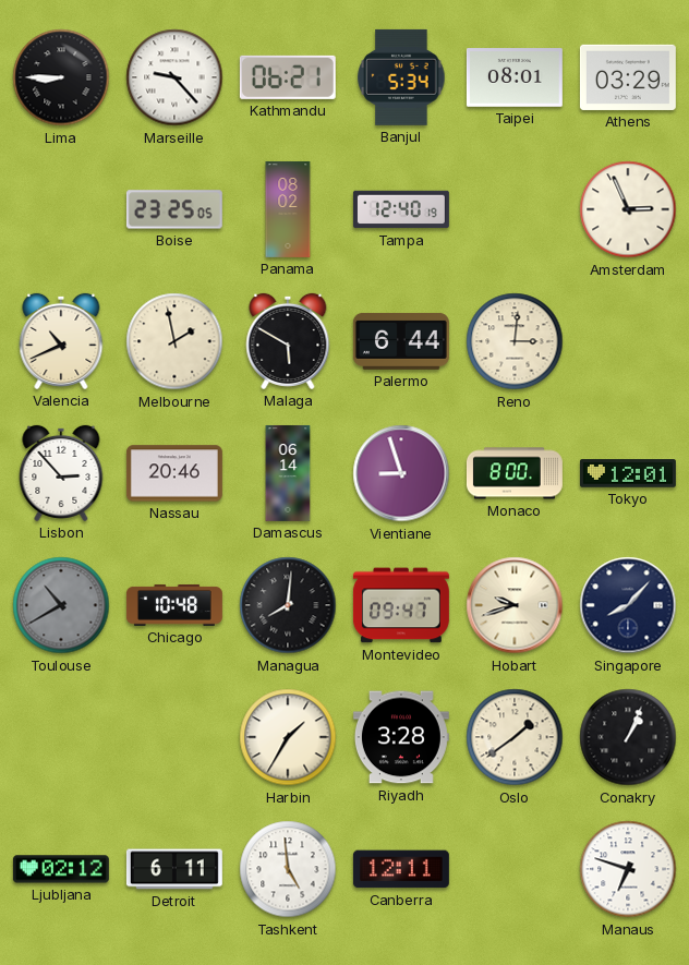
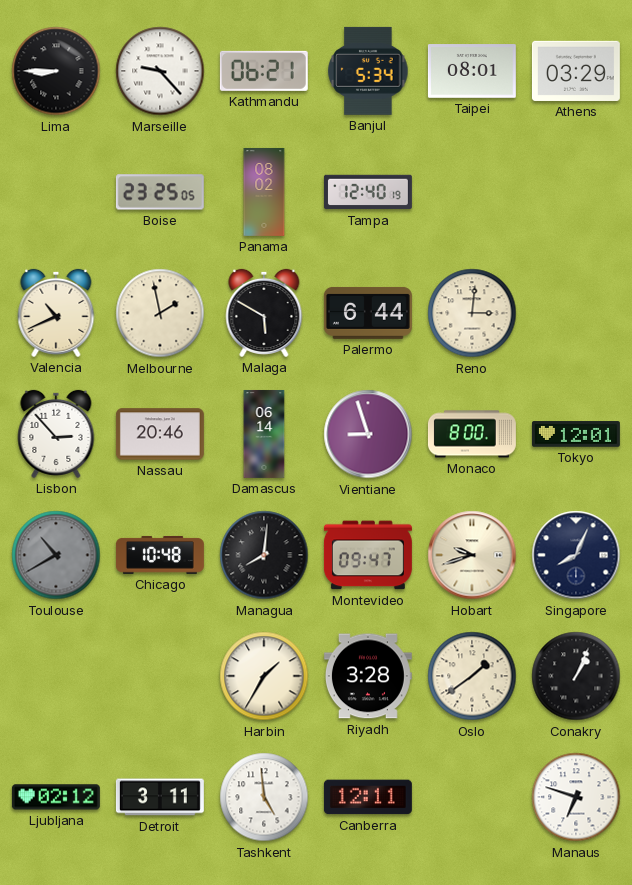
Amsterdam: 2:56 -> none
Singapore: 8:07 -> 8:04
Detroit: 6:11 -> 3:11
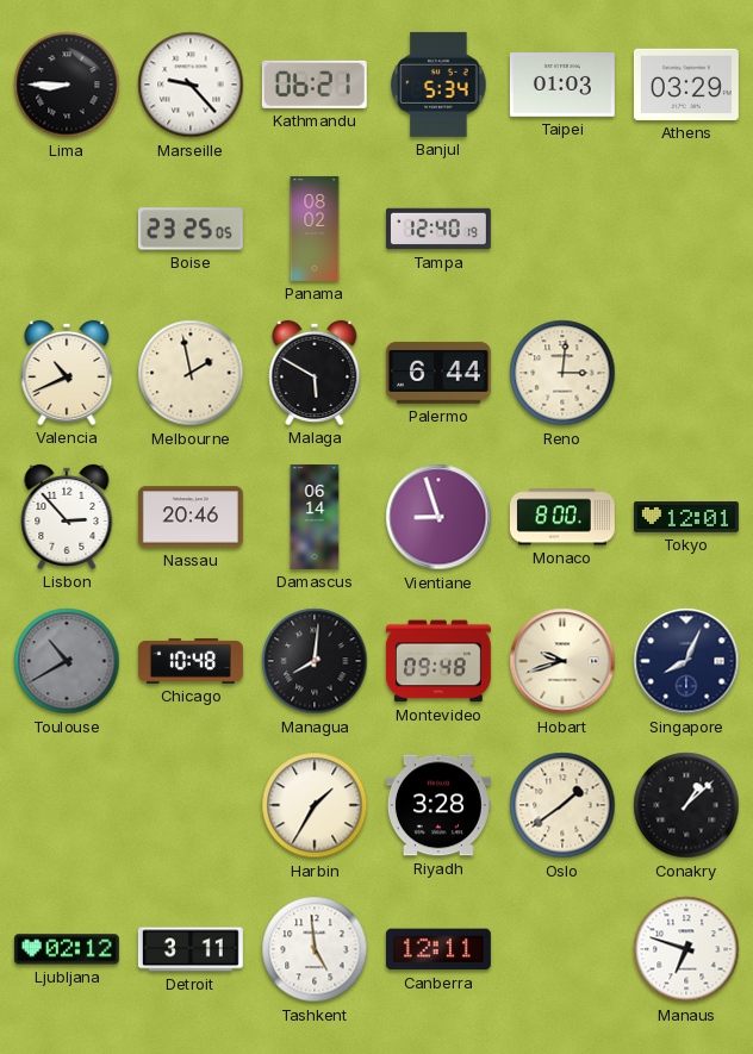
Taipei: 08:01 -> 01:03
Montevideo: 09:47 -> 09:48
Conakry: 1:04 -> 1:08
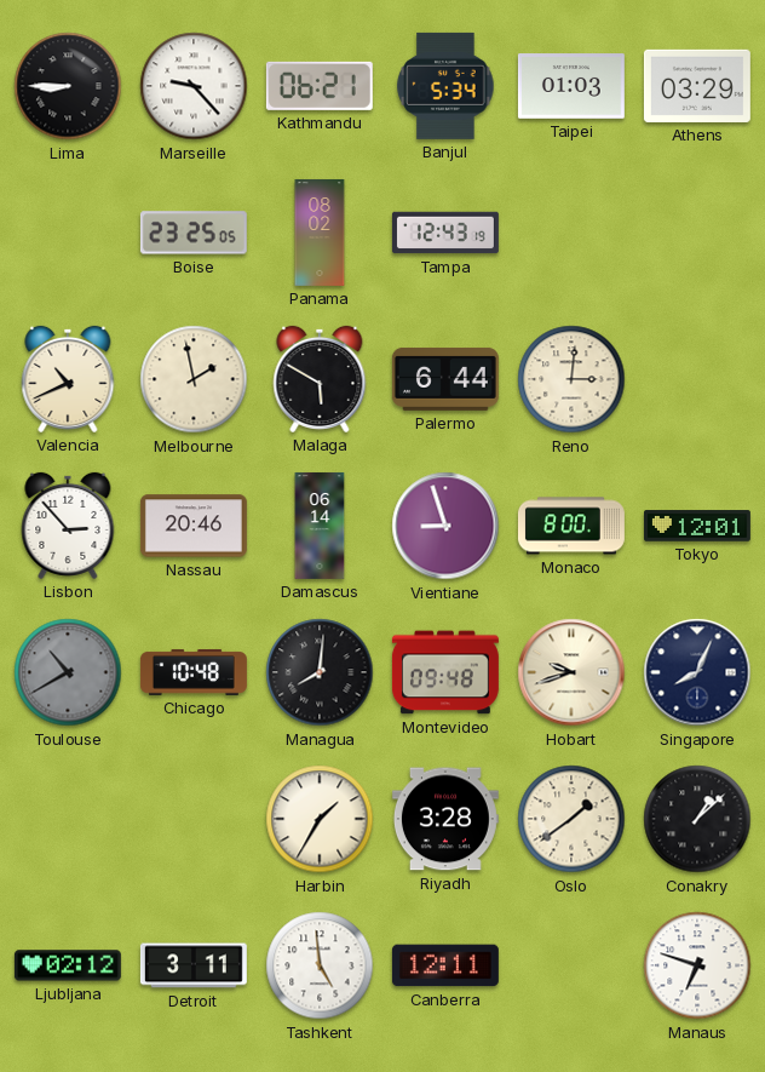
Tampa: 12:40 -> 12:43
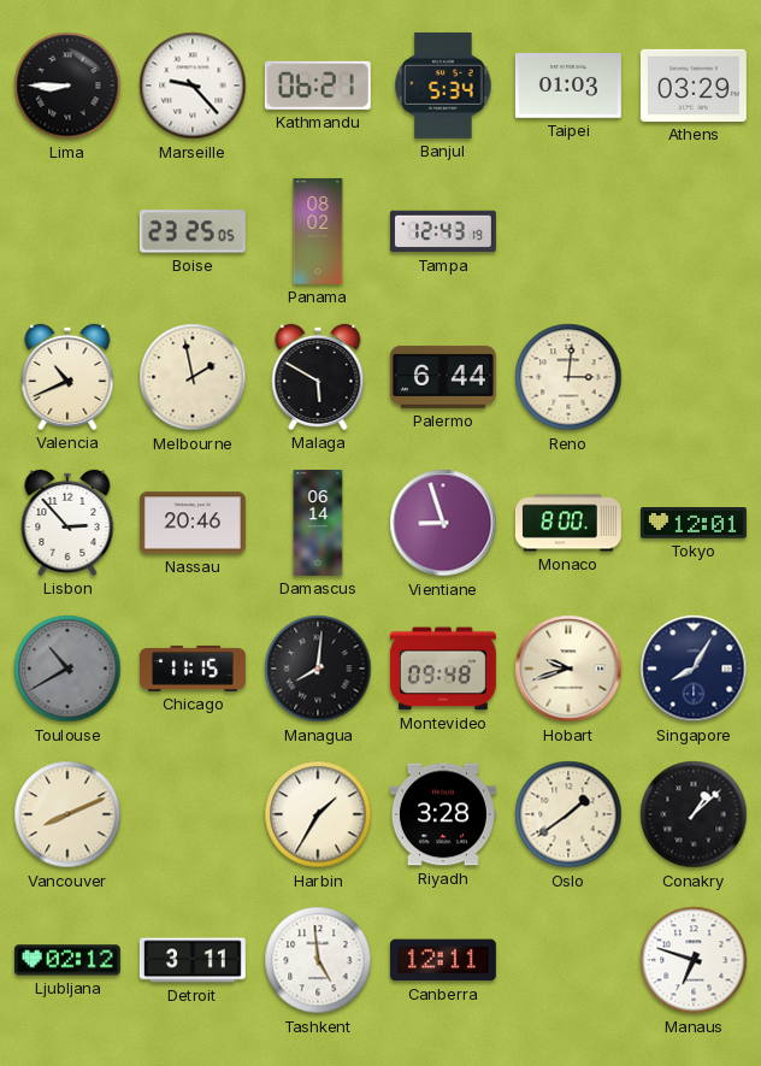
Chicago: 10:48 -> 11:15
Singapore: 8:04 -> 8:05
Vancouver: none -> 8:11
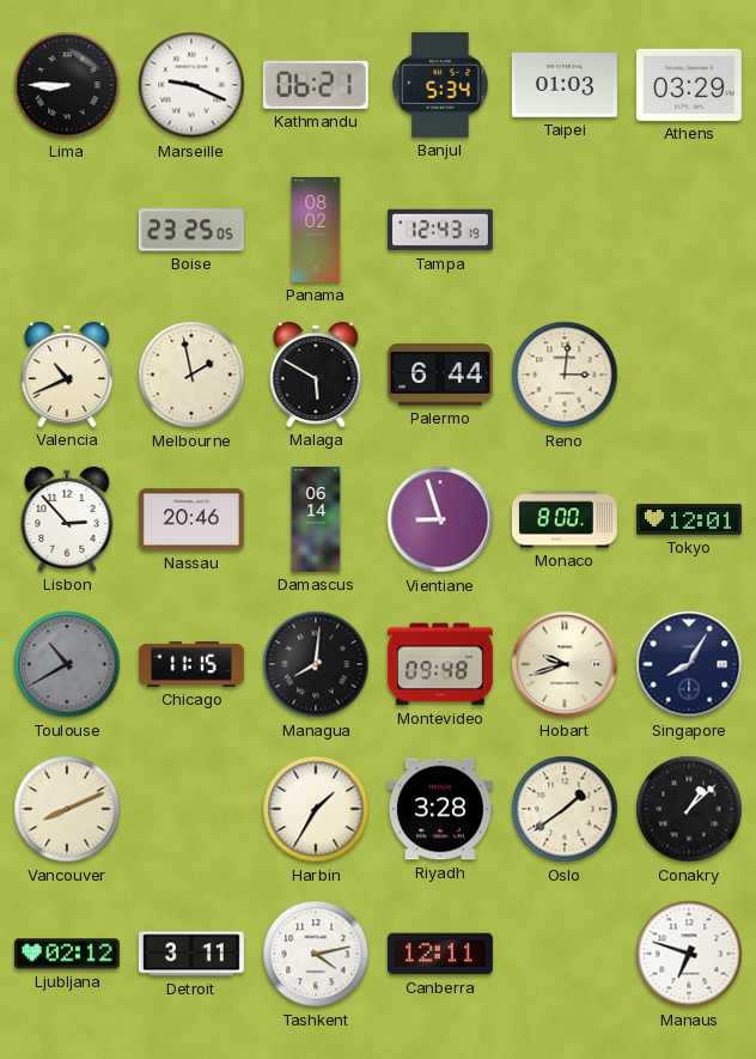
Marseille: 9:23 -> 9:19
Tashkent: 4:59 -> 4:13
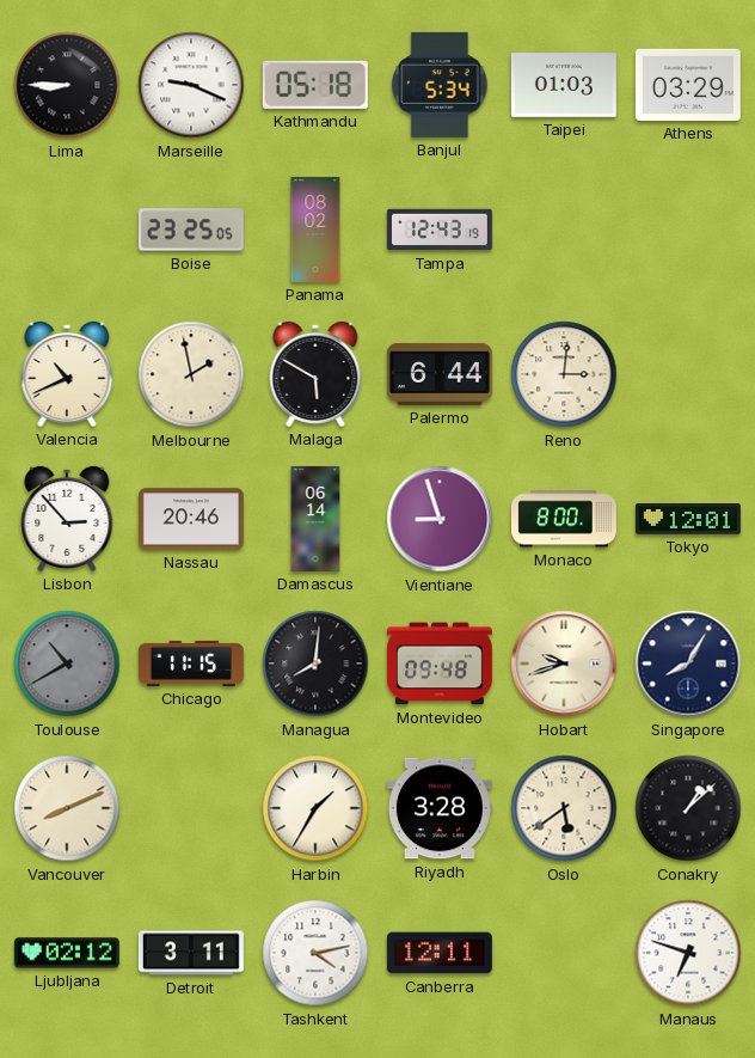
Kathmandu: 06:21 -> 05:18
Oslo: 1:39 -> 5:39
